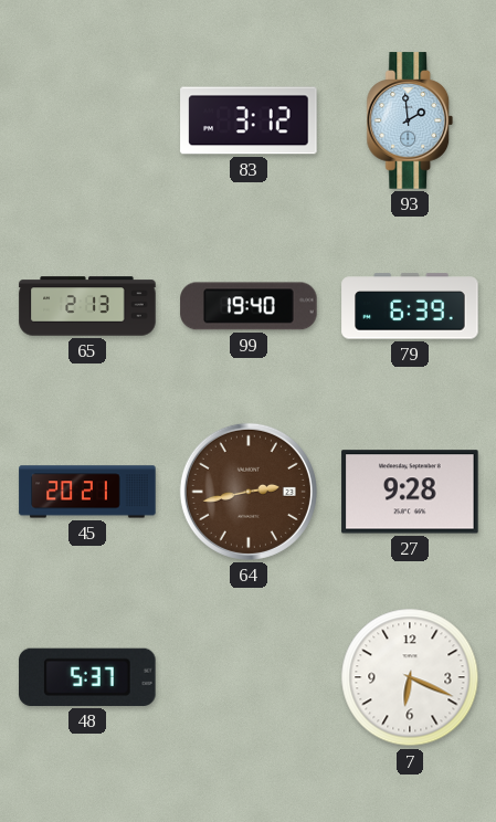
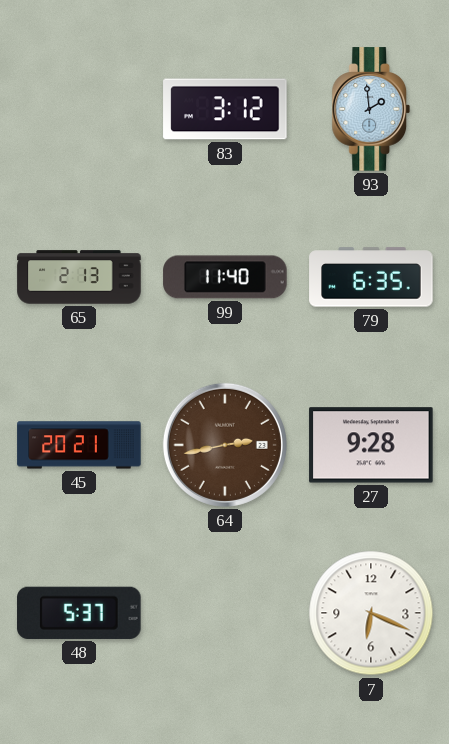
99: 19:40 -> 11:40
79: 6:39 -> 6:35
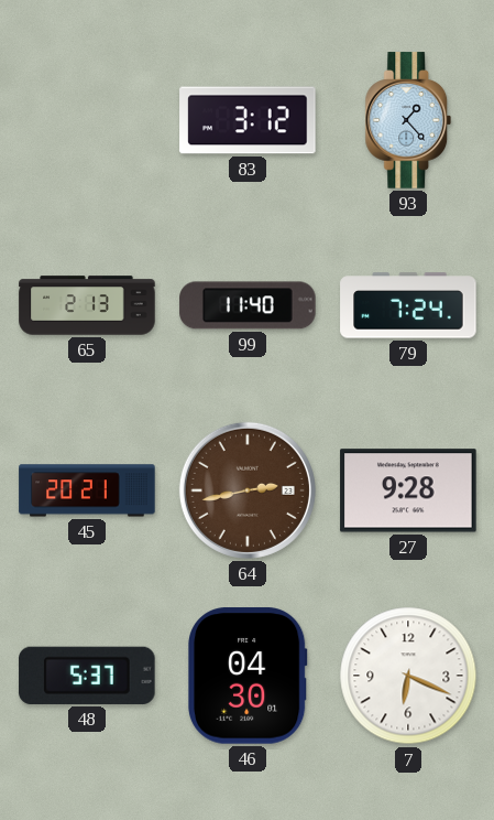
93: 1:59 -> 1:23
79: 6:35 -> 7:24
46: none -> 04:30
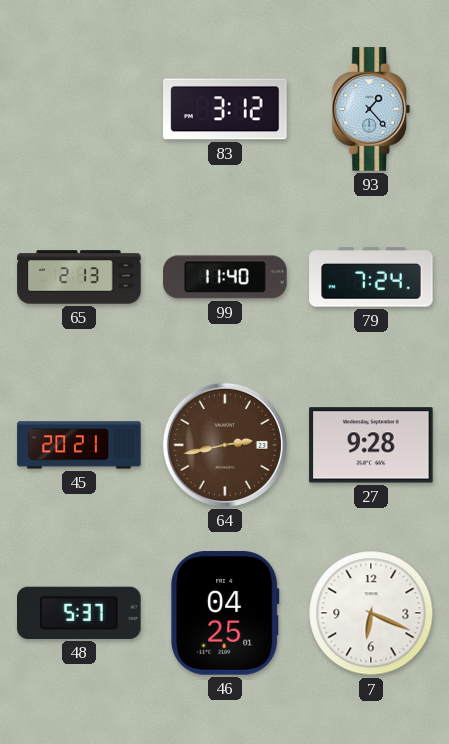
46: 04:30 -> 04:25
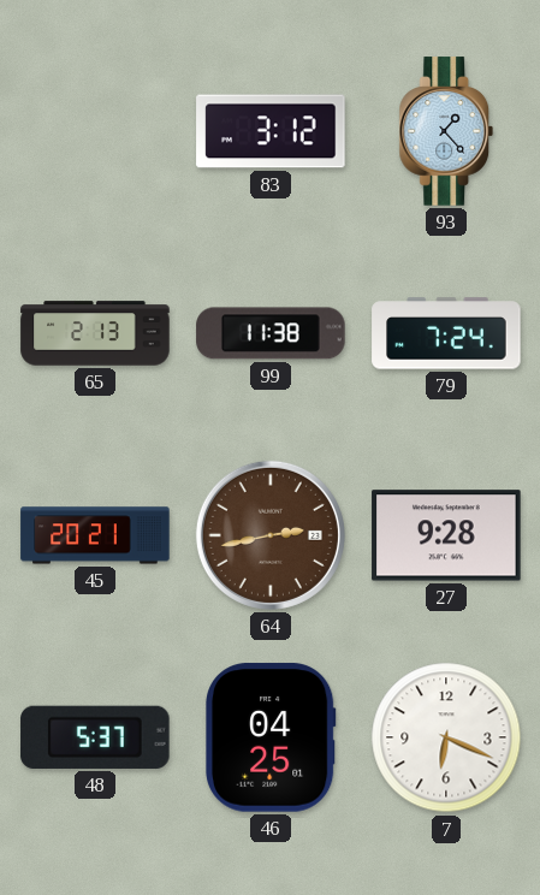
99: 11:40 -> 11:38
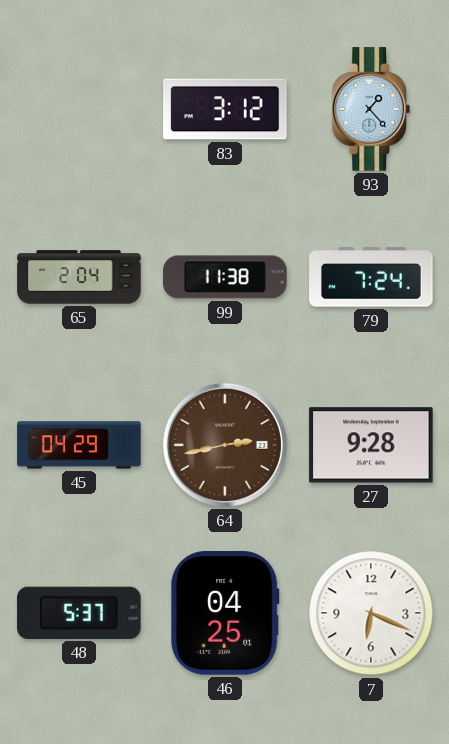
65: 2:13 -> 2:04
45: 20:21 -> 04:29
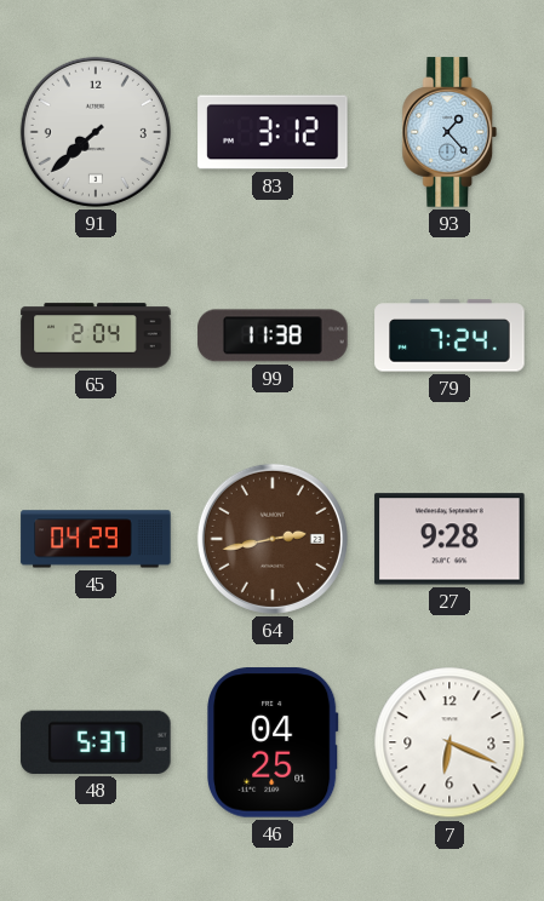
91: none -> 7:38
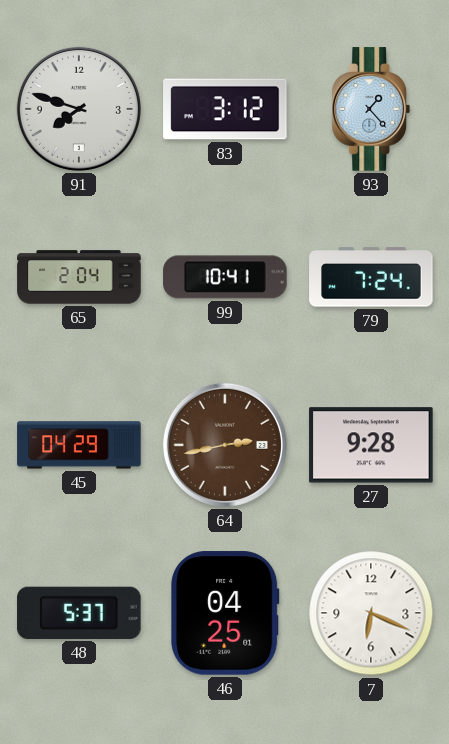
91: 7:38 -> 7:48
99: 11:38 -> 10:41
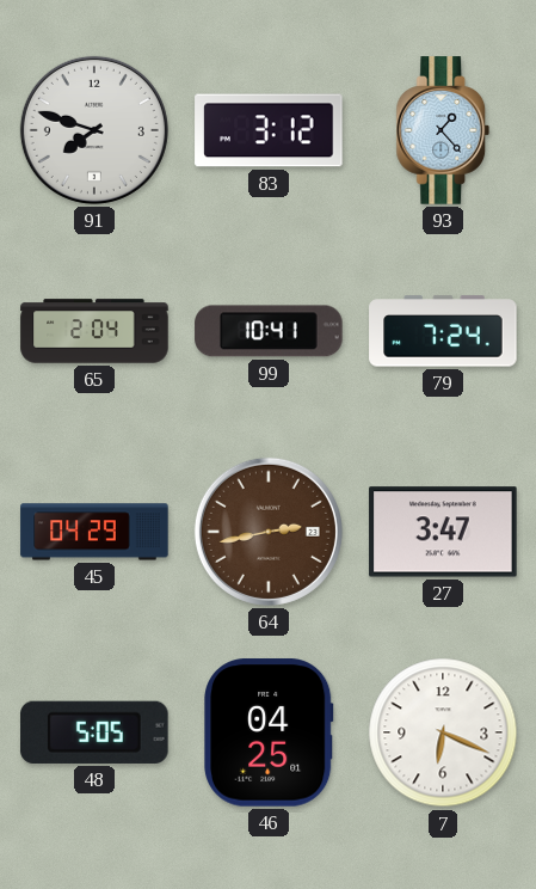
27: 9:28 -> 3:47
48: 5:37 -> 5:05
